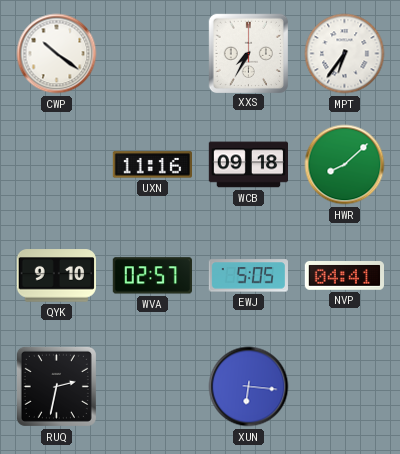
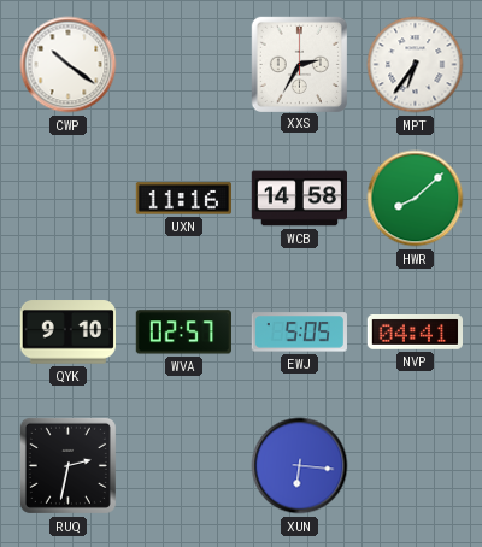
XXS: 7:35 -> 2:35
WCB: 09:18 -> 14:58
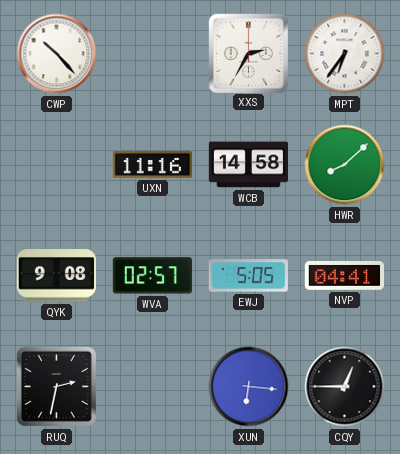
CWP: 10:21 -> 10:23
QYK: 9:10 -> 9:08
CQY: none -> 12:45
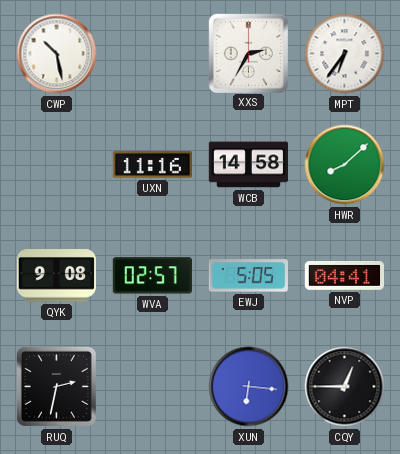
CWP: 10:23 -> 10:28
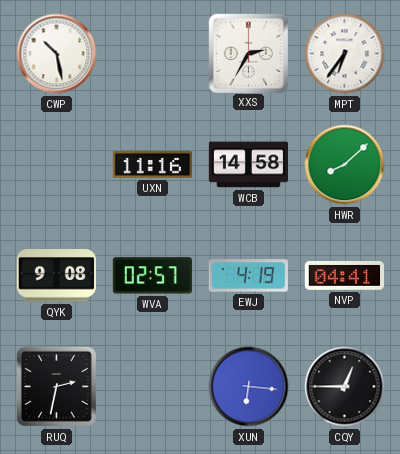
EWJ: 5:05 -> 4:19
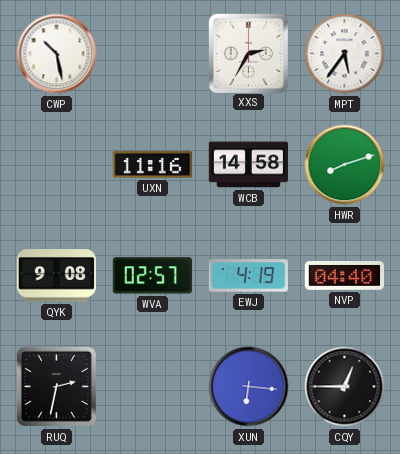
MPT: 6:36 -> 5:36
HWR: 8:08 -> 8:12
NVP: 04:41 -> 04:40
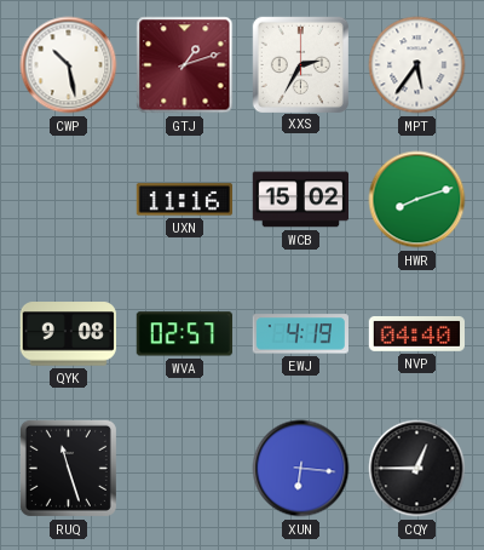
GTJ: none -> 1:12
WCB: 14:58 -> 15:02
RUQ: 2:32 -> 11:27
